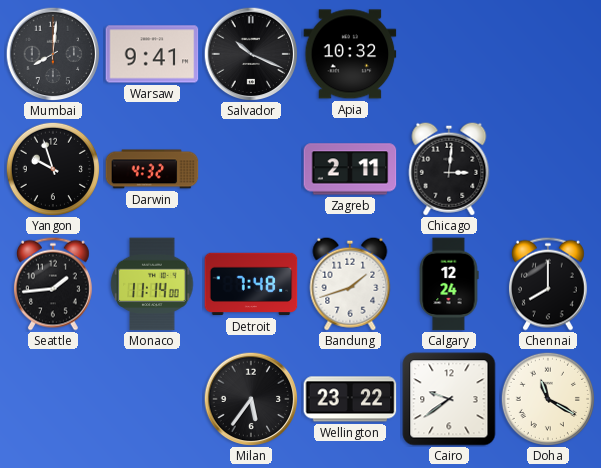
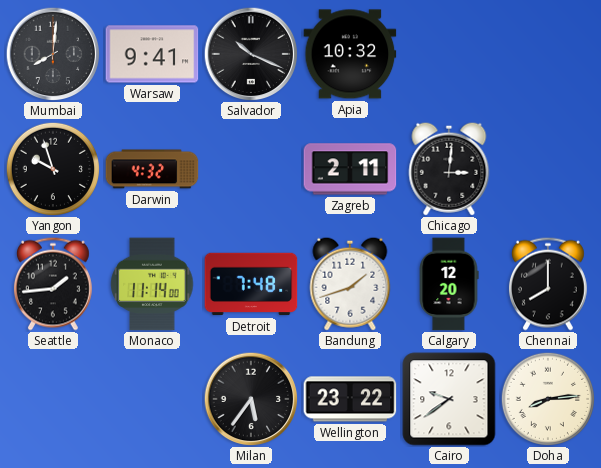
Calgary: 12:24 -> 12:20
Doha: 11:20 -> 8:14
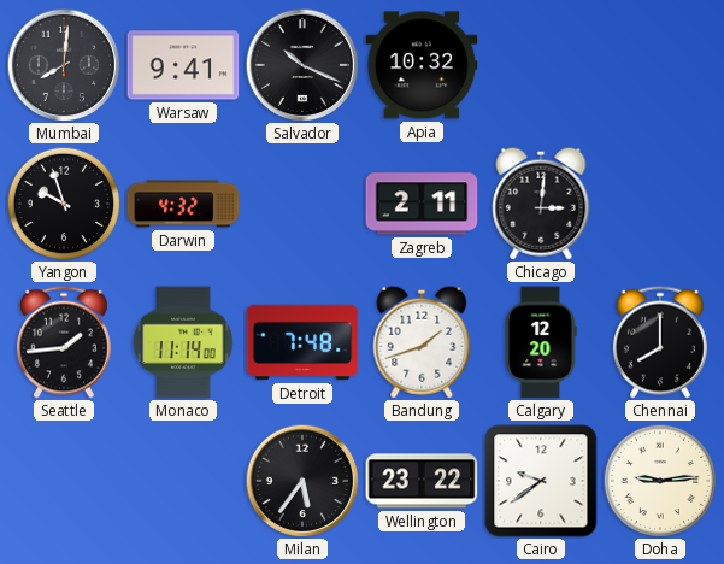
Doha: 8:14 -> 9:14
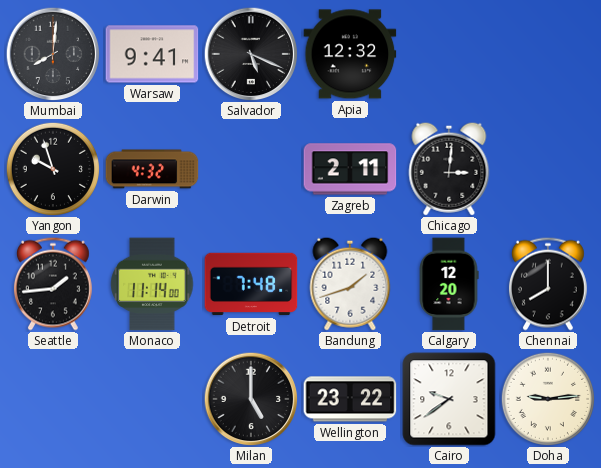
Salvador: 10:19 -> 5:19
Apia: 10:32 -> 12:32
Milan: 5:36 -> 5:00
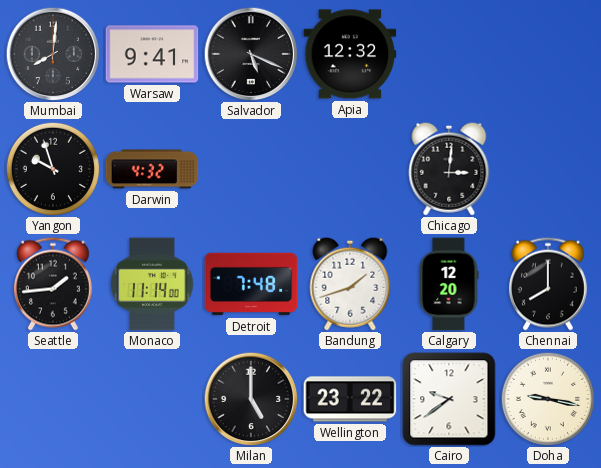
Zagreb: 2:11 -> none
Doha: 9:14 -> 9:17
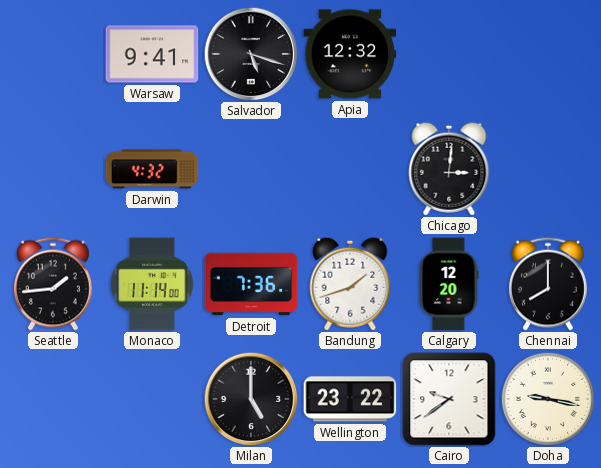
Mumbai: 8:01 -> none
Salvador: 5:19 -> 5:18
Yangon: 9:57 -> none
Detroit: 7:48 -> 7:36
